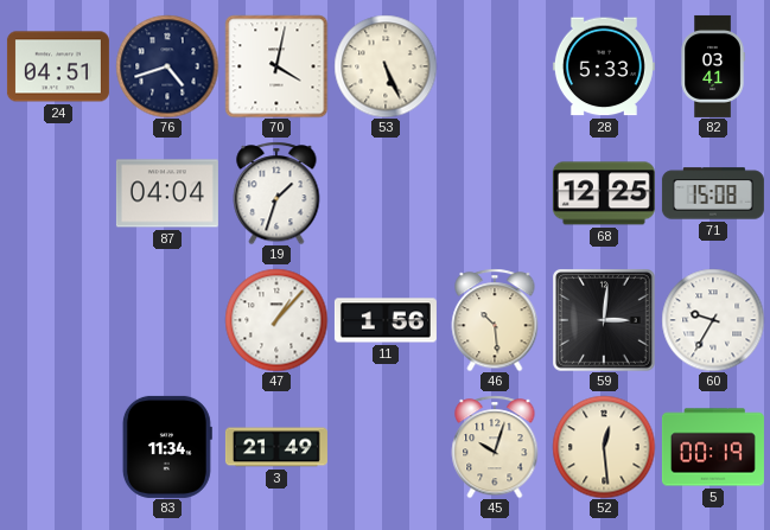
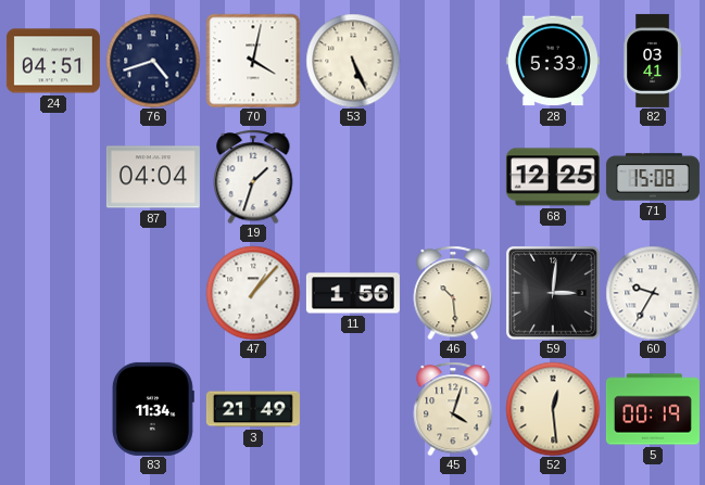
45: 10:03 -> 4:03
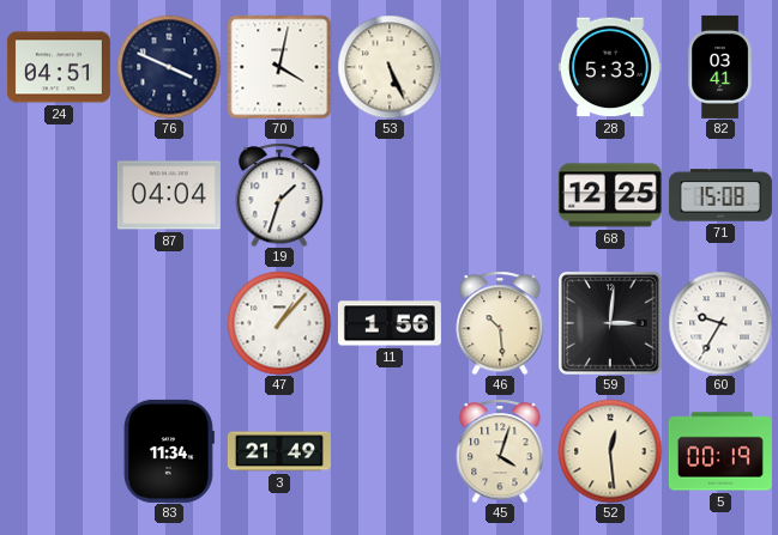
76: 4:42 -> 3:49
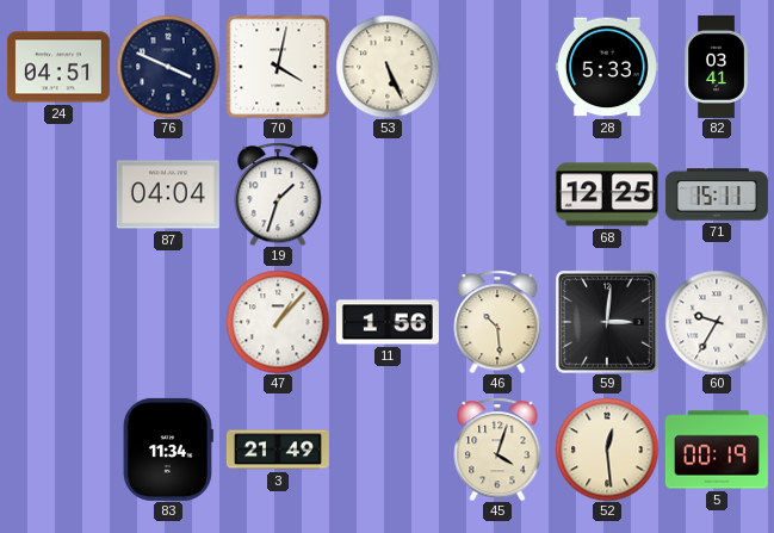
71: 15:08 -> 15:11
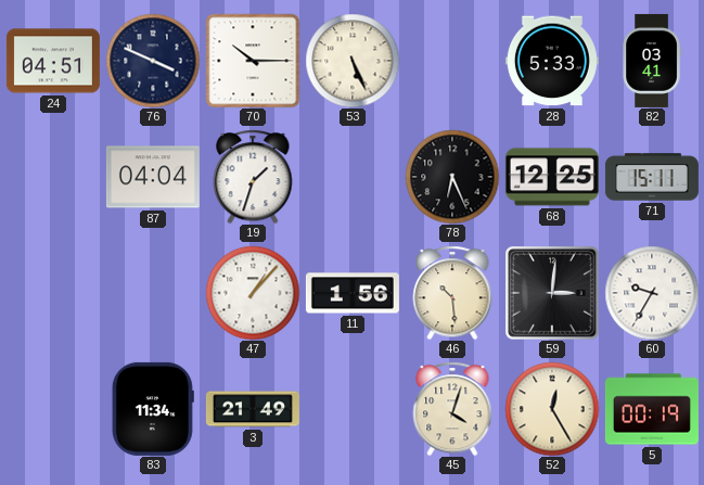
70: 4:02 -> 10:15
78: none -> 6:26
52: 12:29 -> 12:25
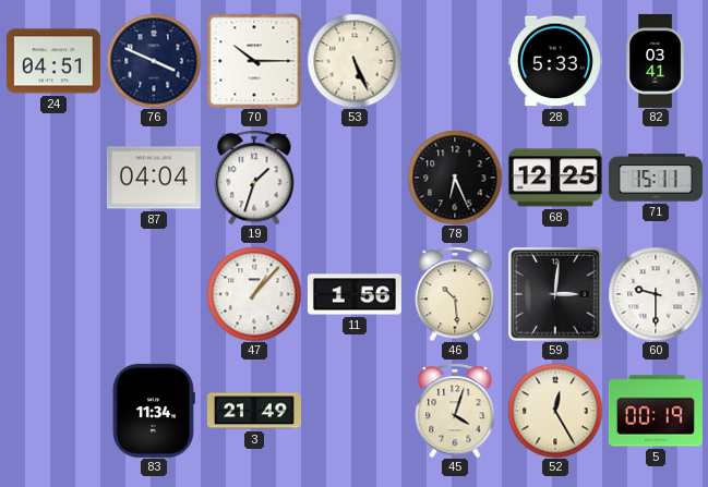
60: 9:35 -> 9:30
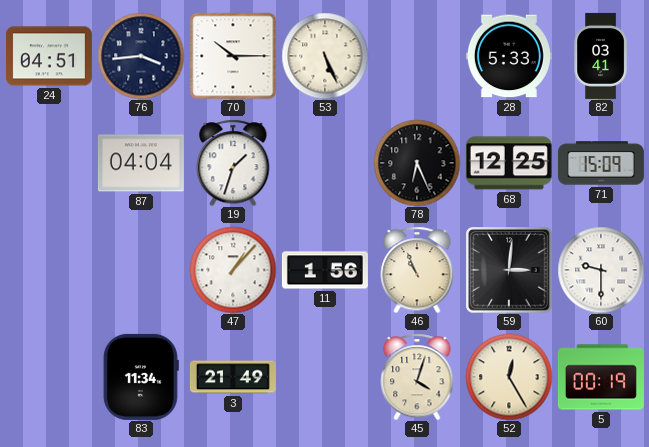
76: 3:49 -> 3:44
71: 15:11 -> 15:09
46: 10:29 -> 10:56
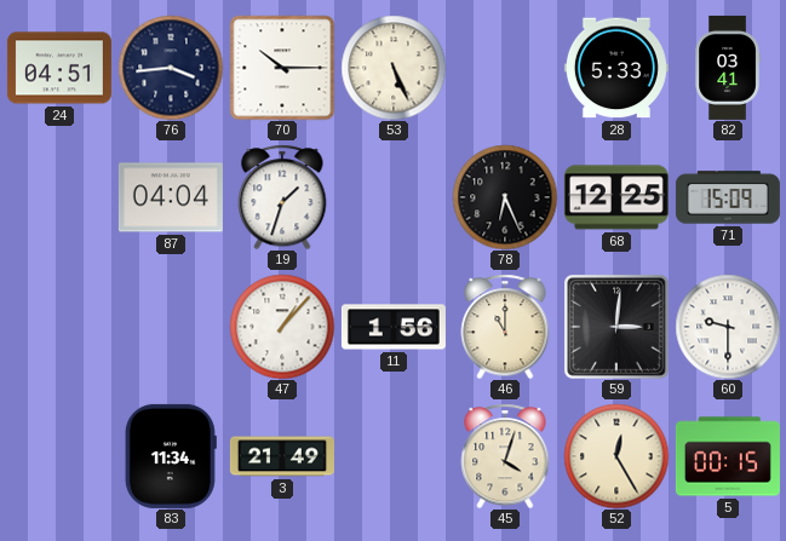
46: 10:56 -> 11:00
5: 00:19 -> 00:15
